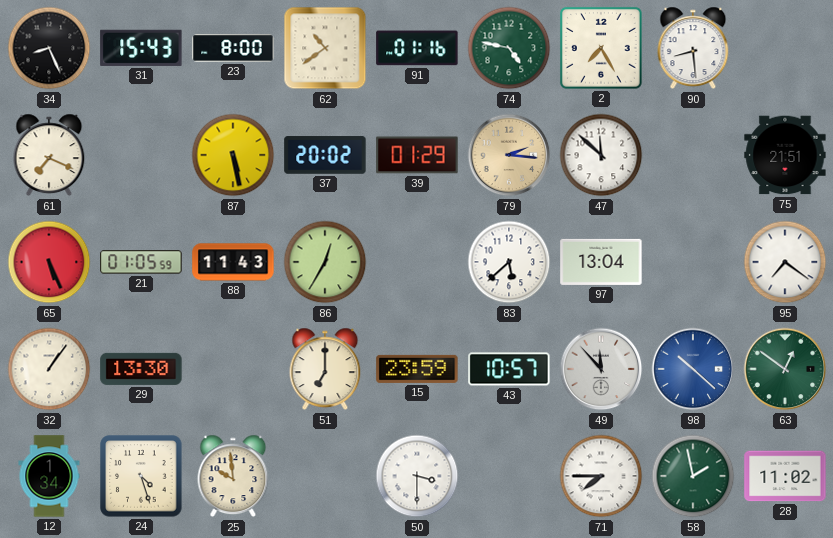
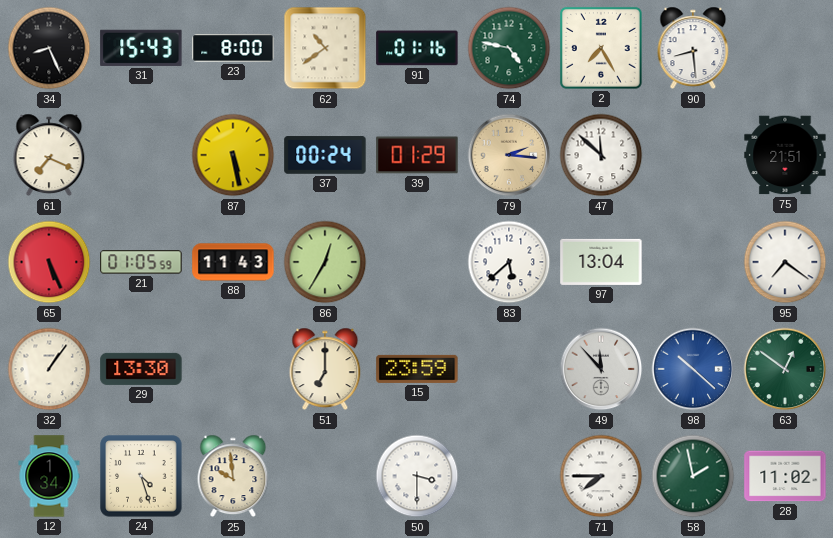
37: 20:02 -> 00:24
43: 10:57 -> none
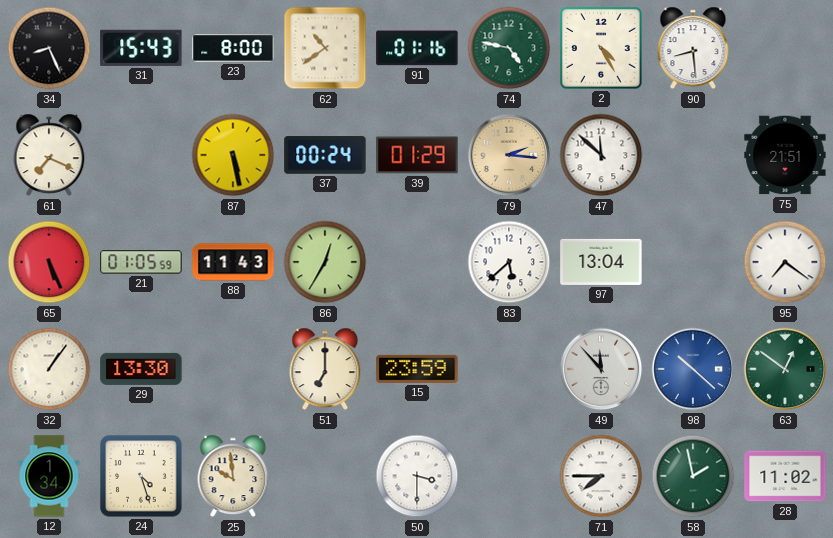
2: 7:25 -> 4:25
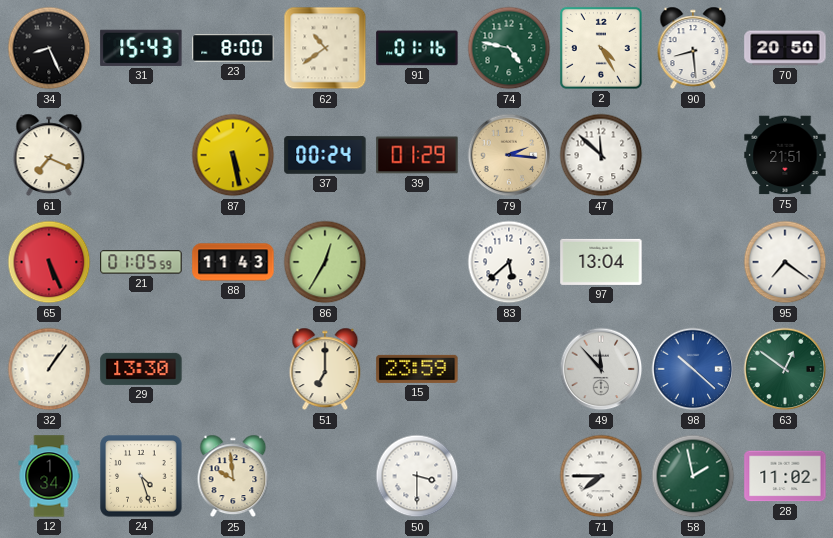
70: none -> 20:50
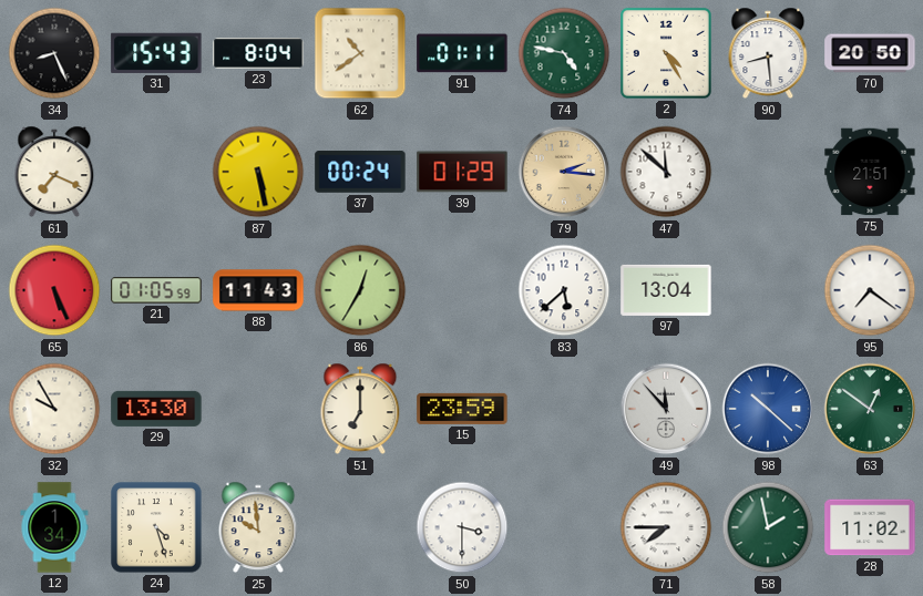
23: 8:00 -> 8:04
91: 01:16 -> 01:11
32: 1:06 -> 9:55
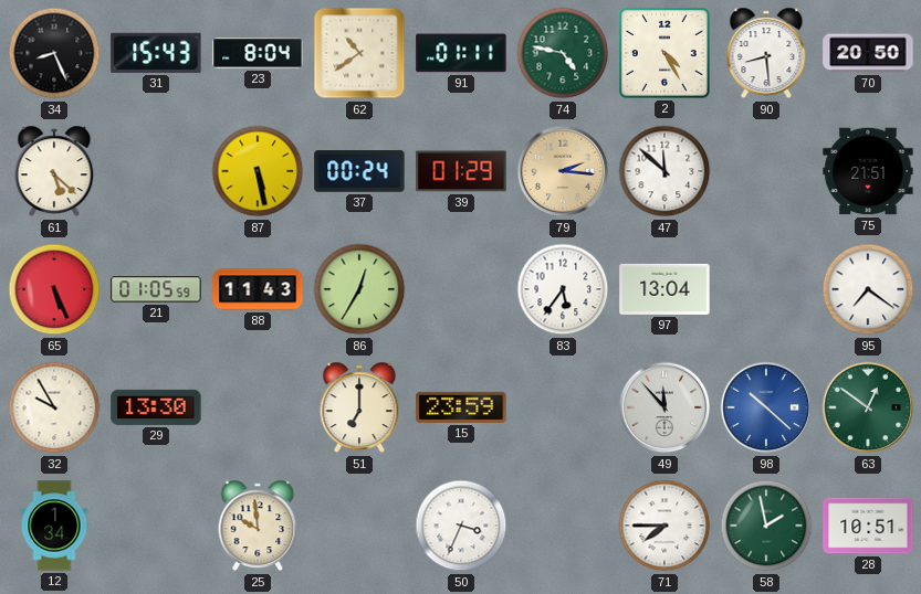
61: 7:19 -> 5:22
83: 5:38 -> 5:36
24: 4:27 -> none
50: 3:30 -> 3:34
28: 11:02 -> 10:51
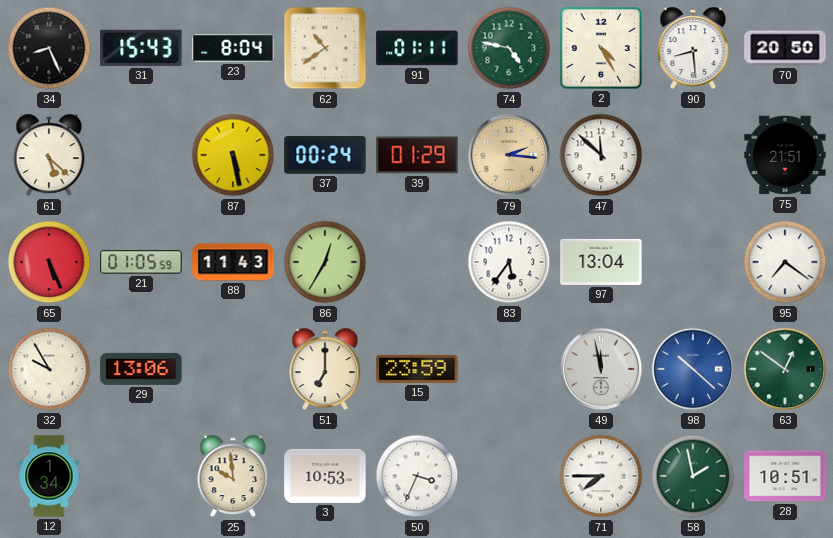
29: 13:30 -> 13:06
49: 11:53 -> 11:58
3: none -> 10:53
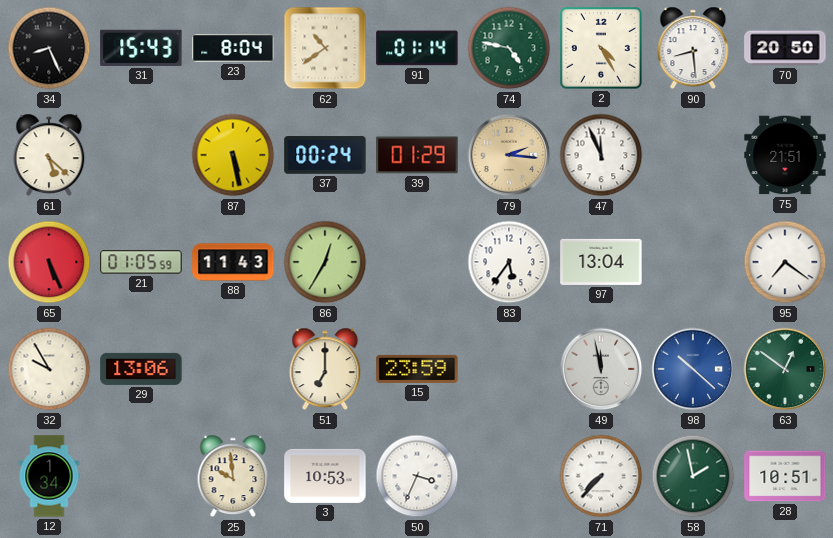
91: 01:11 -> 01:14
47: 11:52 -> 11:56
71: 7:45 -> 7:37
